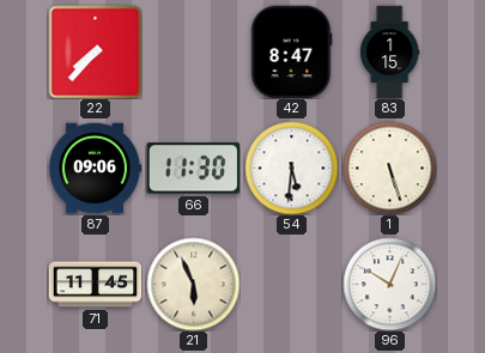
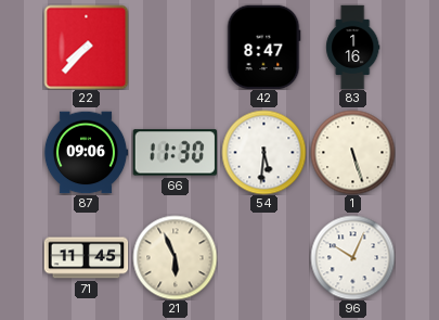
83: 1:15 -> 1:16
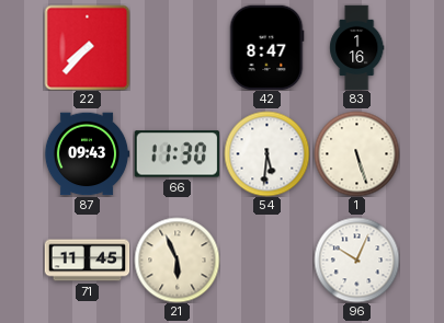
87: 09:06 -> 09:43
